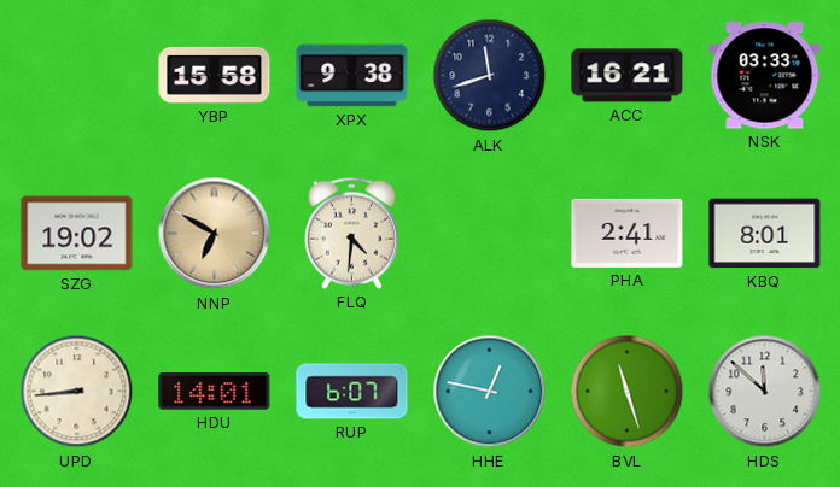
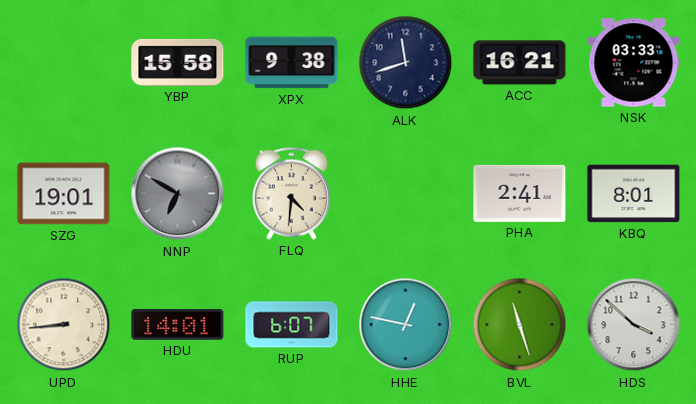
SZG: 19:02 -> 19:01
NNP dial: champagne -> grey
HDS: 11:52 -> 3:52
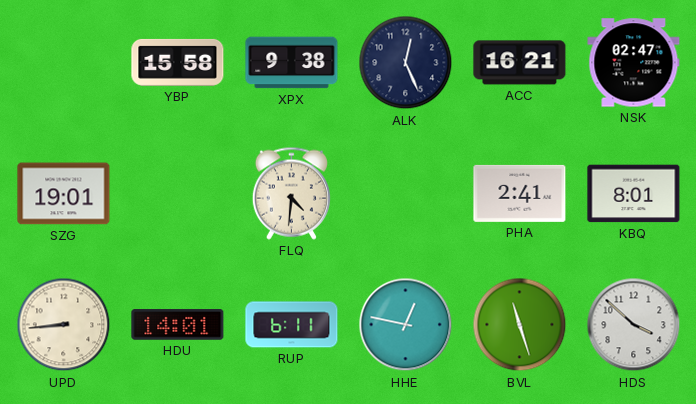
ALK: 11:42 -> 12:26
NSK: 03:33 -> 02:47
NNP: 6:50 -> none
RUP: 6:07 -> 6:11
